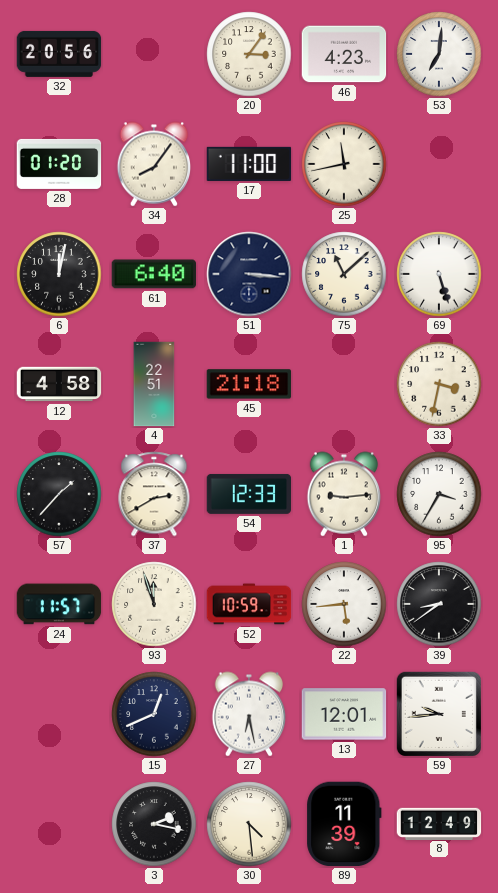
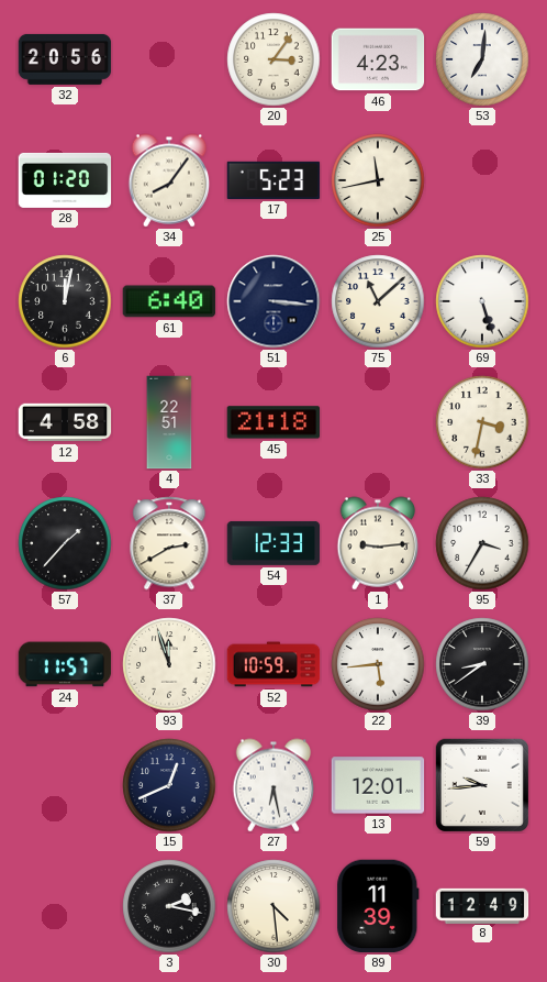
17: 11:00 -> 5:23
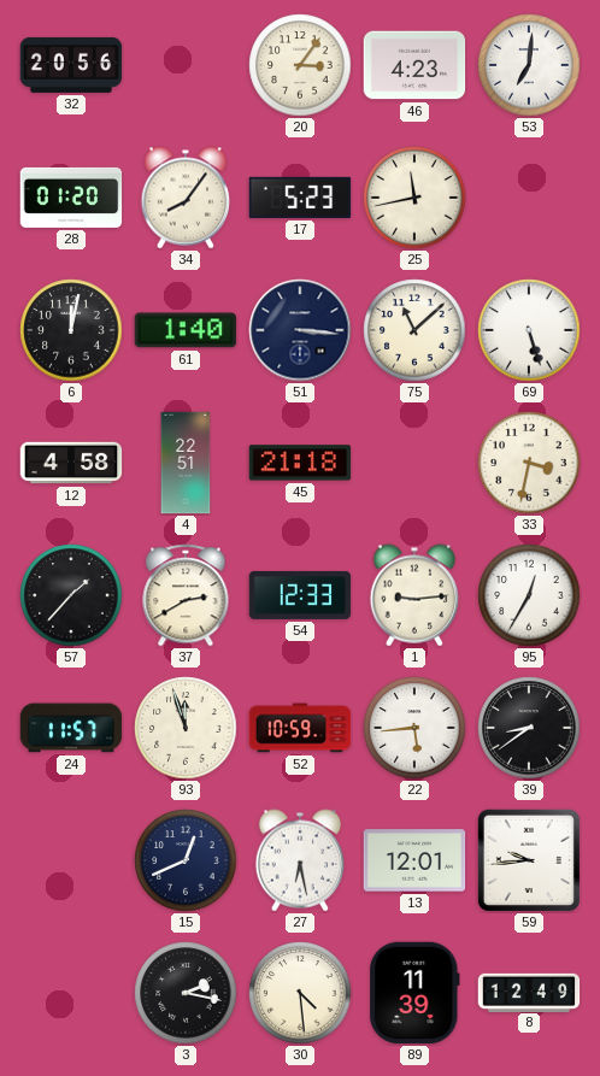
61: 6:40 -> 1:40
95: 3:35 -> 12:35
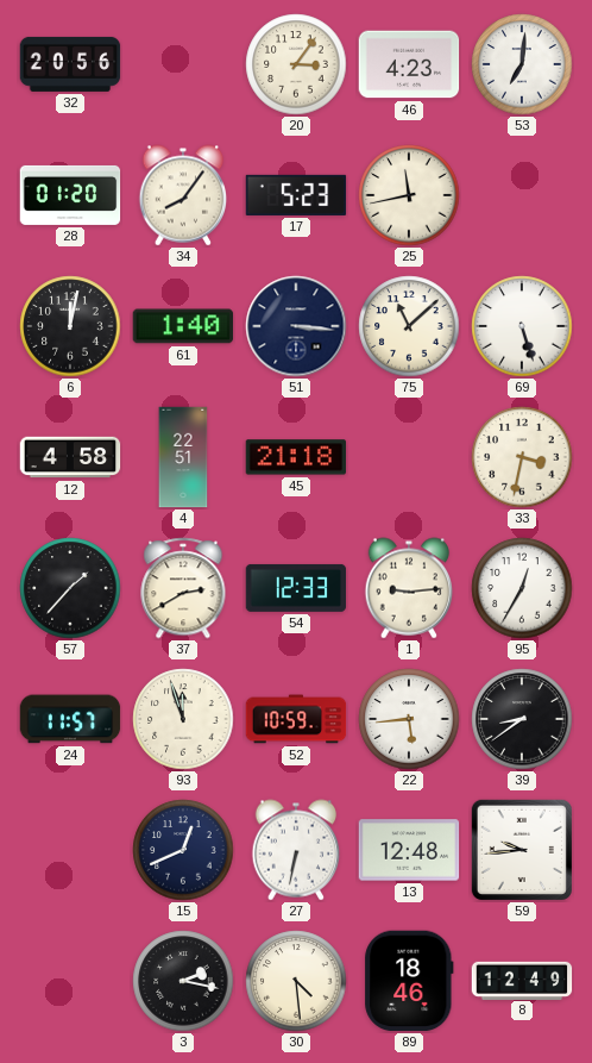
27: 6:28 -> 6:32
13: 12:01 -> 12:48
89: 11:39 -> 18:46
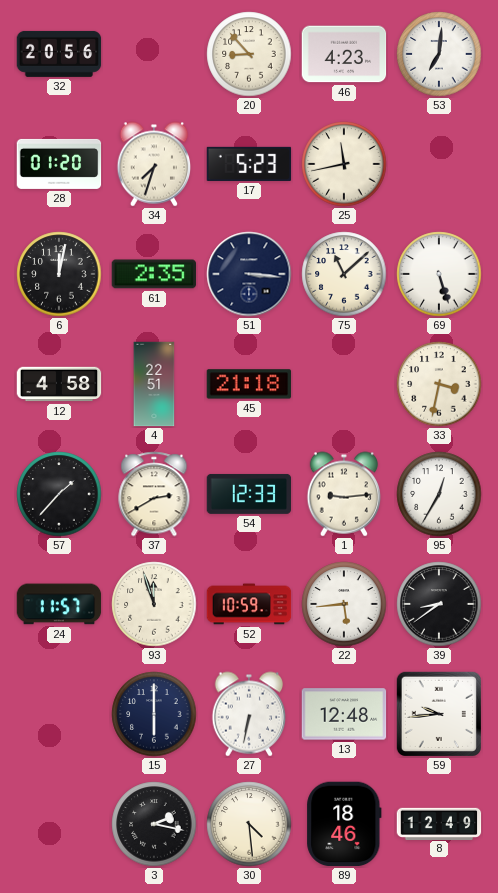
20: 3:06 -> 8:53
34: 8:06 -> 7:33
61: 1:40 -> 2:35
15: 12:41 -> 6:00
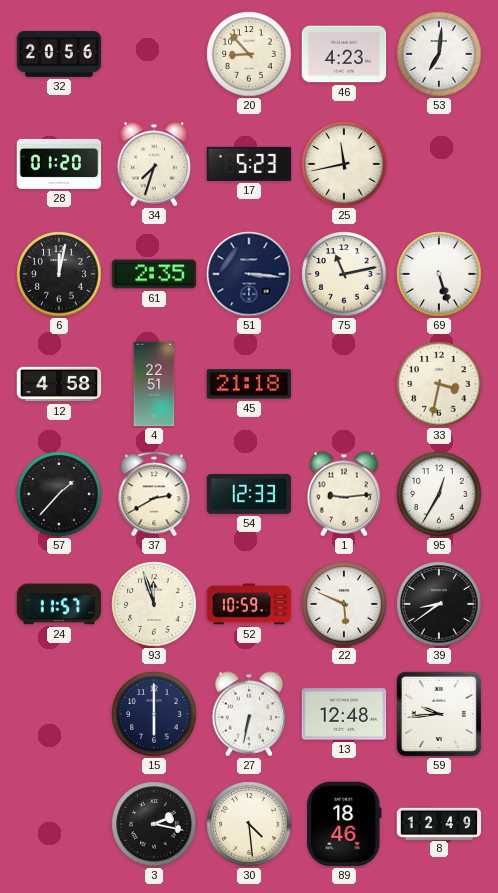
75: 11:08 -> 11:13
22: 5:44 -> 5:49
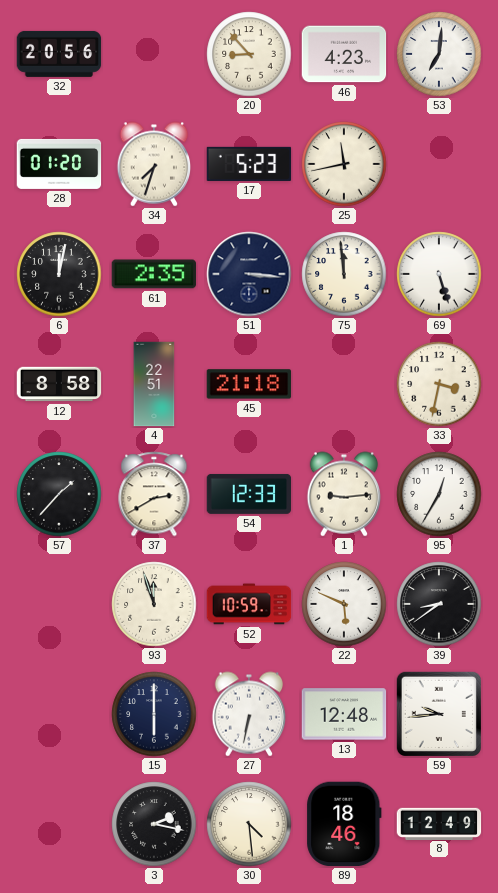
75: 11:13 -> 11:59
12: 4:58 -> 8:58
24: 11:57 -> none
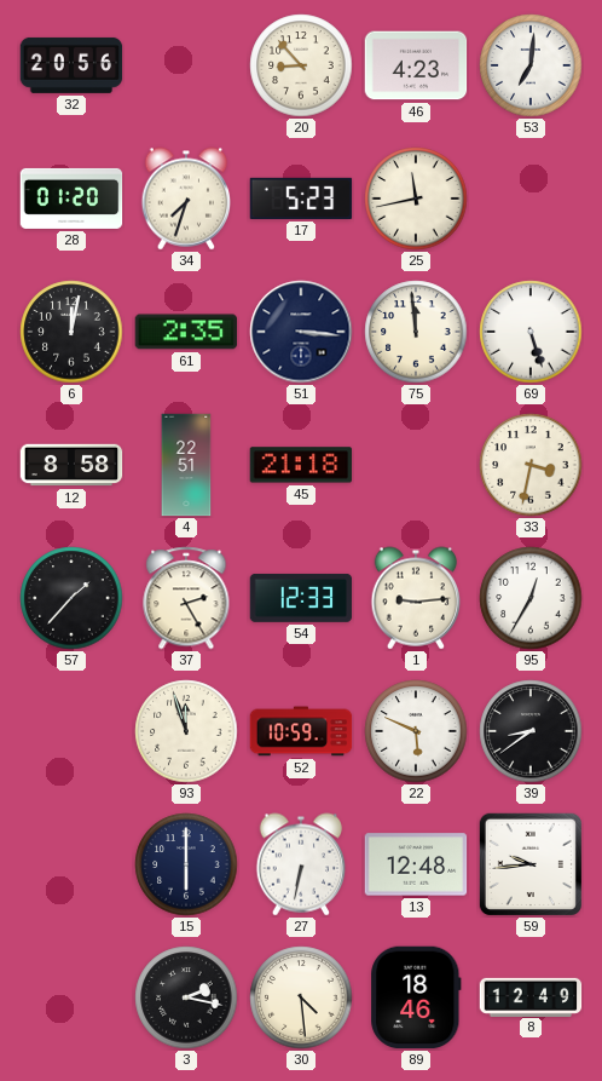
37: 2:40 -> 2:25
